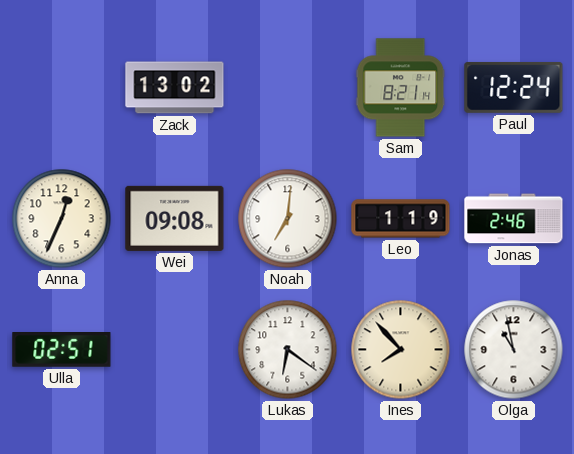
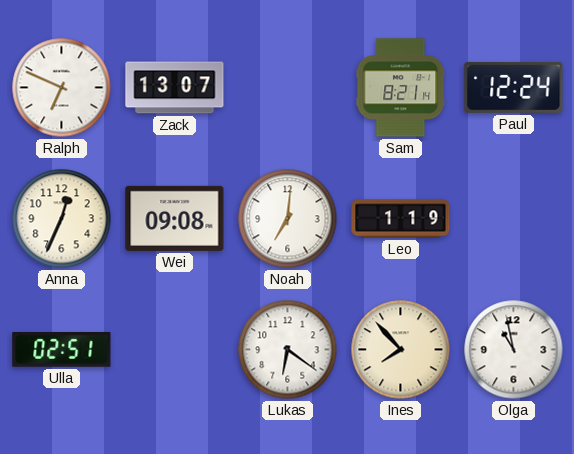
Ralph: none -> 6:49
Zack: 13:02 -> 13:07
Jonas: 2:46 -> none
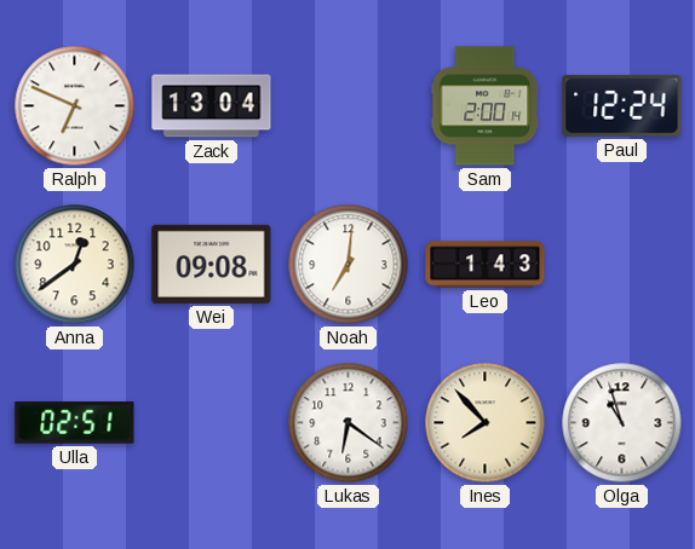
Zack: 13:07 -> 13:04
Sam: 8:21 -> 2:00
Anna: 12:34 -> 12:39
Leo: 1:19 -> 1:43
Olga: 10:58 -> 10:57
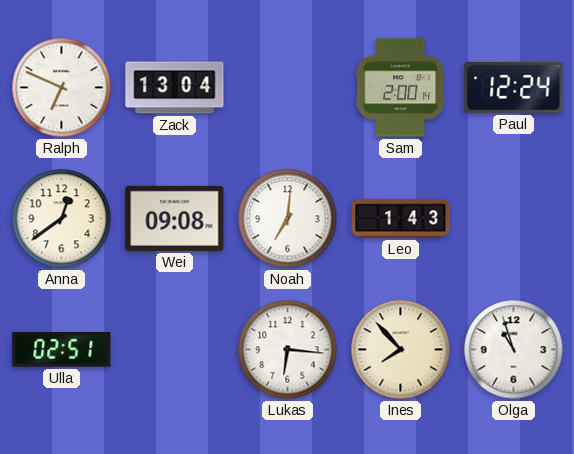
Lukas: 6:21 -> 6:16
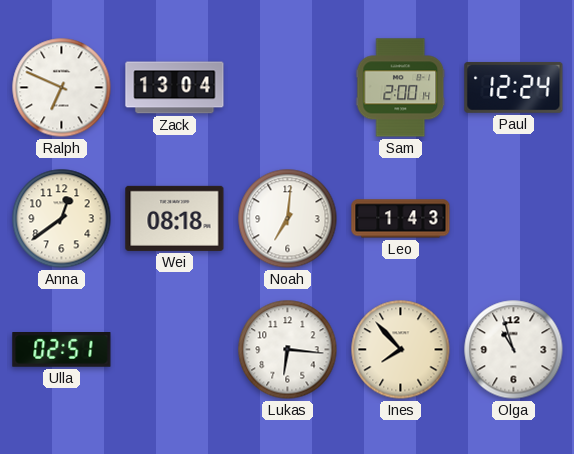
Wei: 09:08 -> 08:18
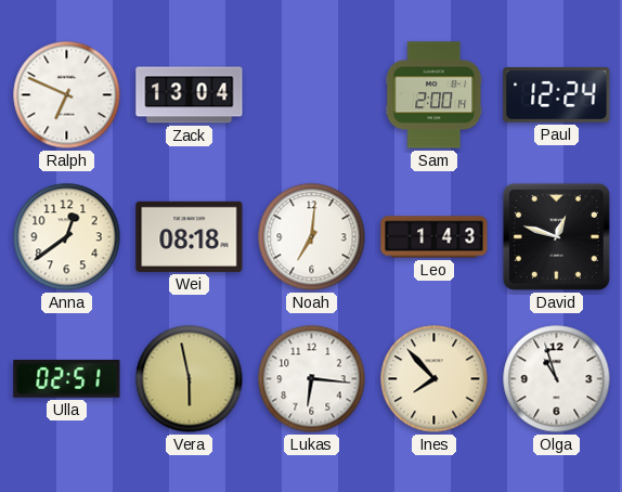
David: none -> 12:48
Vera: none -> 5:58
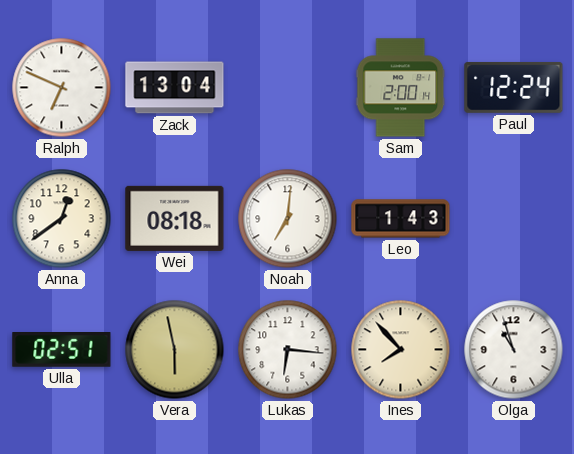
David: 12:48 -> none
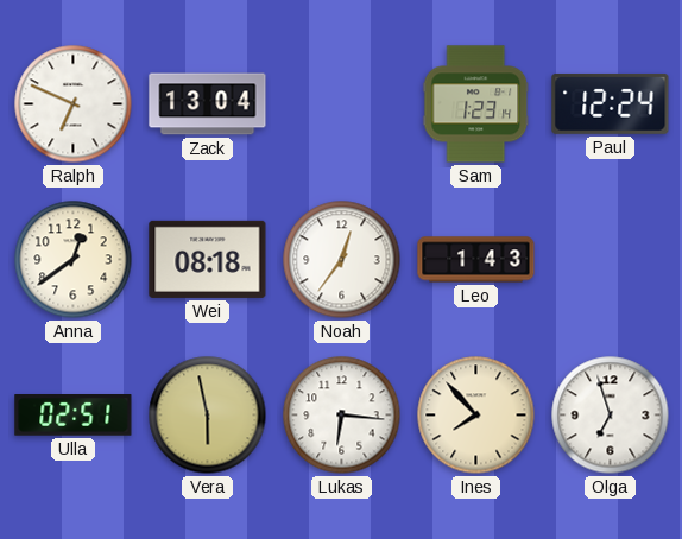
Sam: 2:00 -> 1:23
Noah: 7:01 -> 12:36
Olga: 10:57 -> 6:57
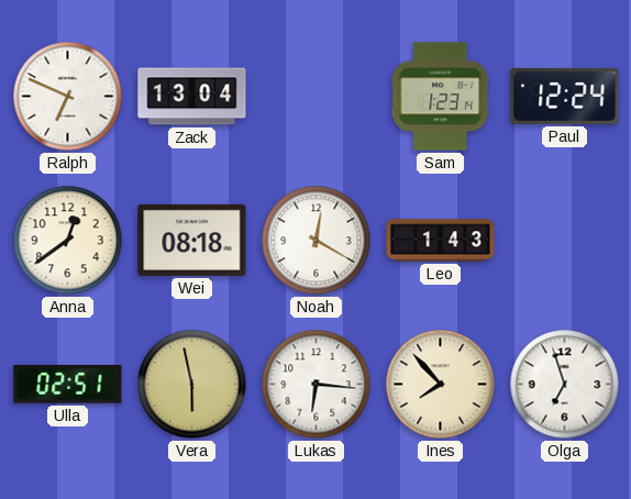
Noah: 12:36 -> 12:20
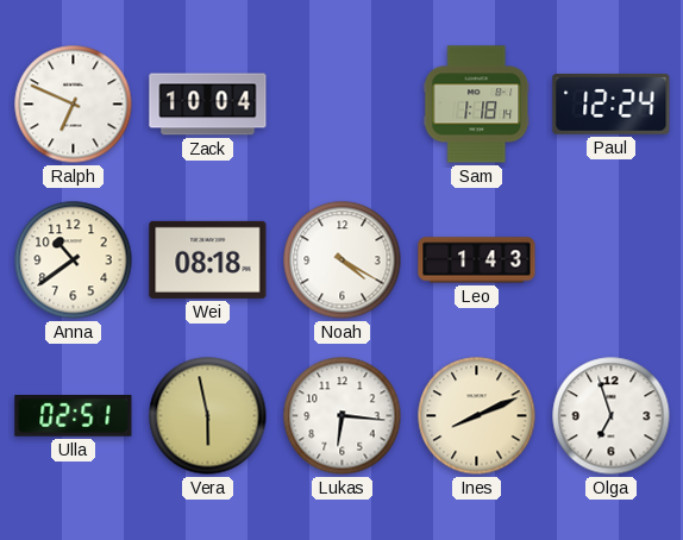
Zack: 13:04 -> 10:04
Sam: 1:23 -> 1:18
Anna: 12:39 -> 10:39
Noah: 12:20 -> 4:20
Ines: 7:53 -> 8:11
